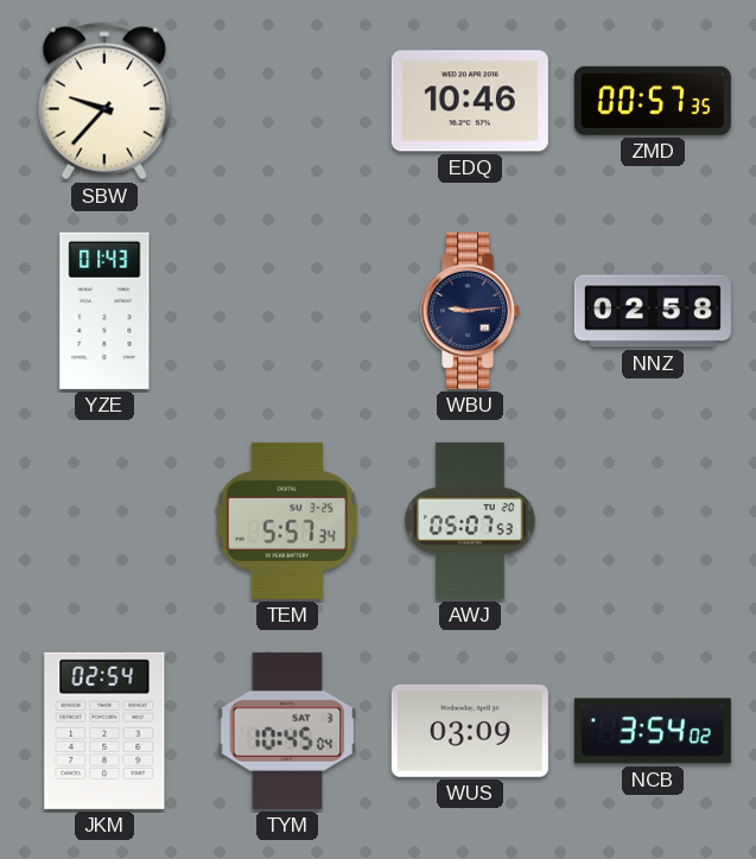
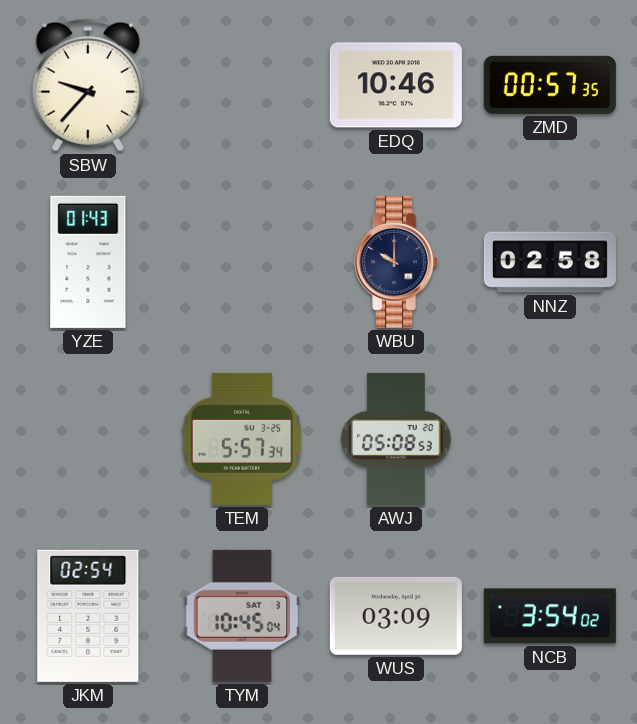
WBU: 9:14 -> 10:00
AWJ: 05:07 -> 05:08
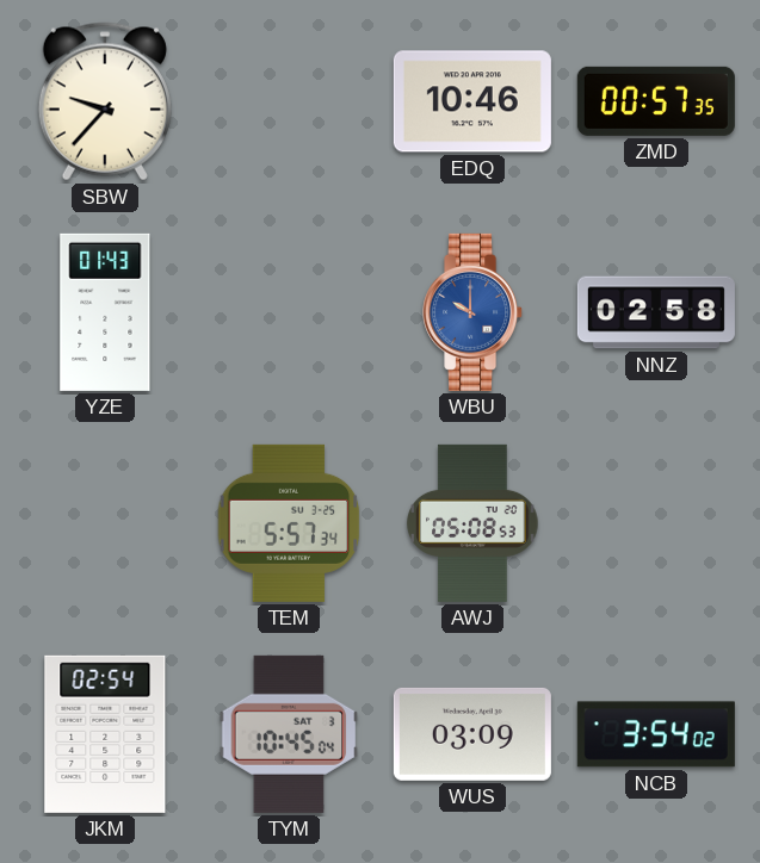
WBU dial: navy -> blue
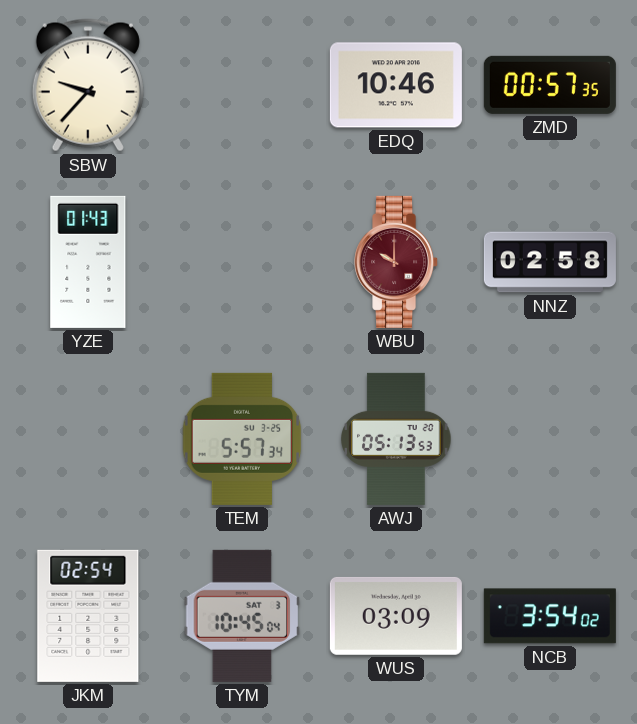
WBU dial: blue -> burgundy
AWJ: 05:08 -> 05:13
